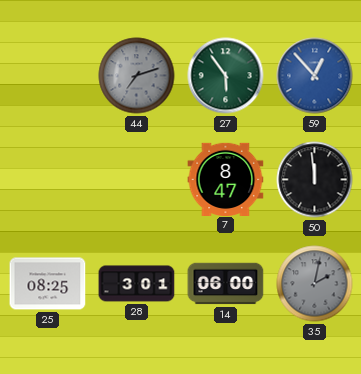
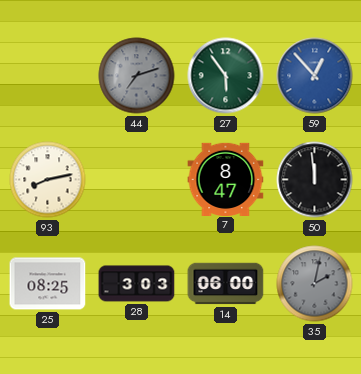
93: none -> 8:13
28: 3:01 -> 3:03
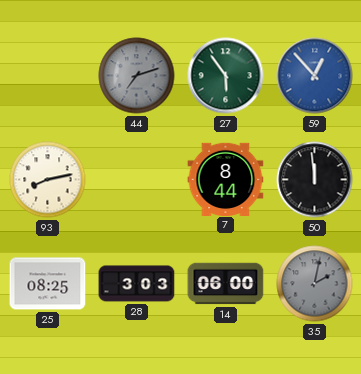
7: 8:47 -> 8:44
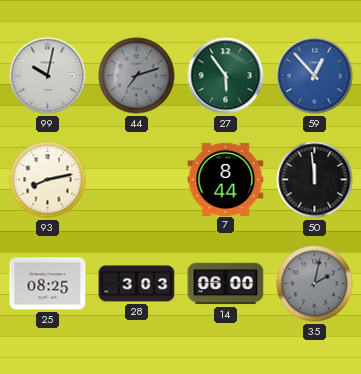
99: none -> 10:02
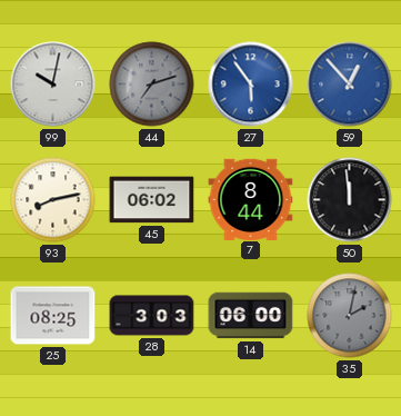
27 dial: green -> blue
45: none -> 06:02
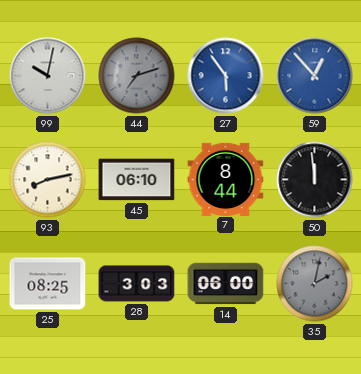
45: 06:02 -> 06:10
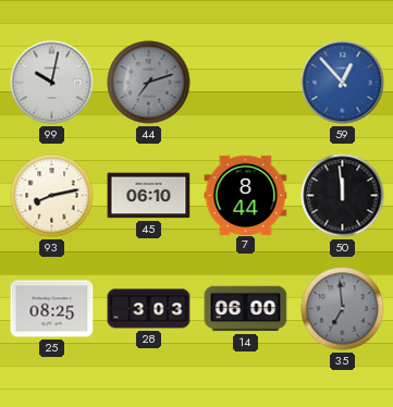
27: 5:54 -> none
35: 2:02 -> 6:59
